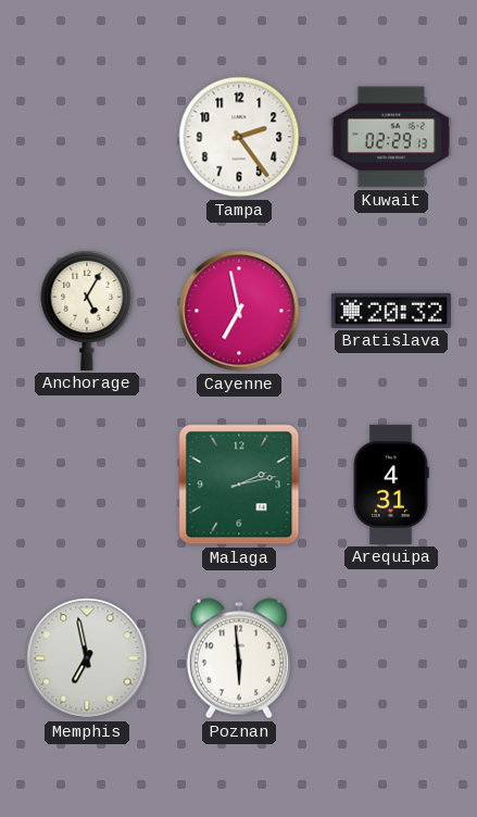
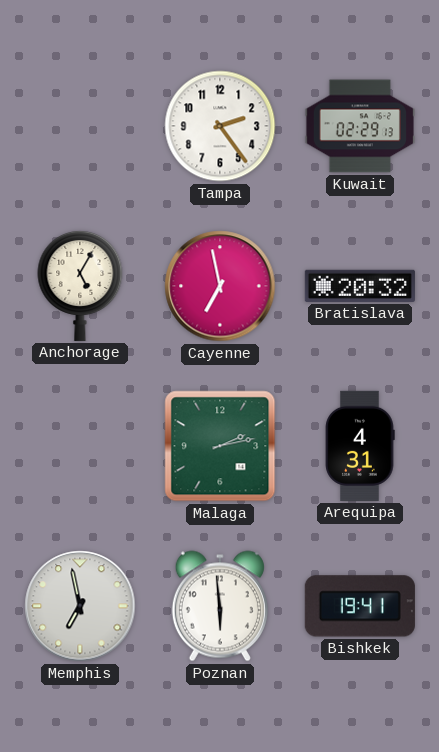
Bishkek: none -> 19:41
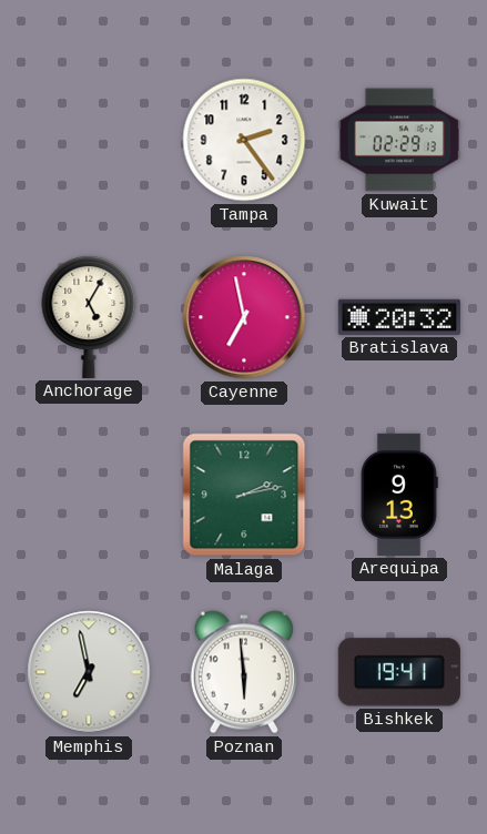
Arequipa: 4:31 -> 9:13
